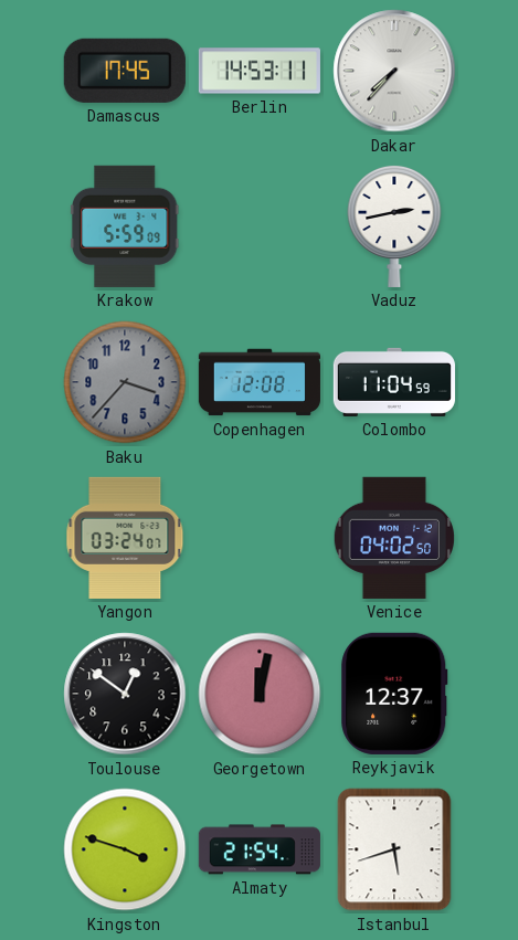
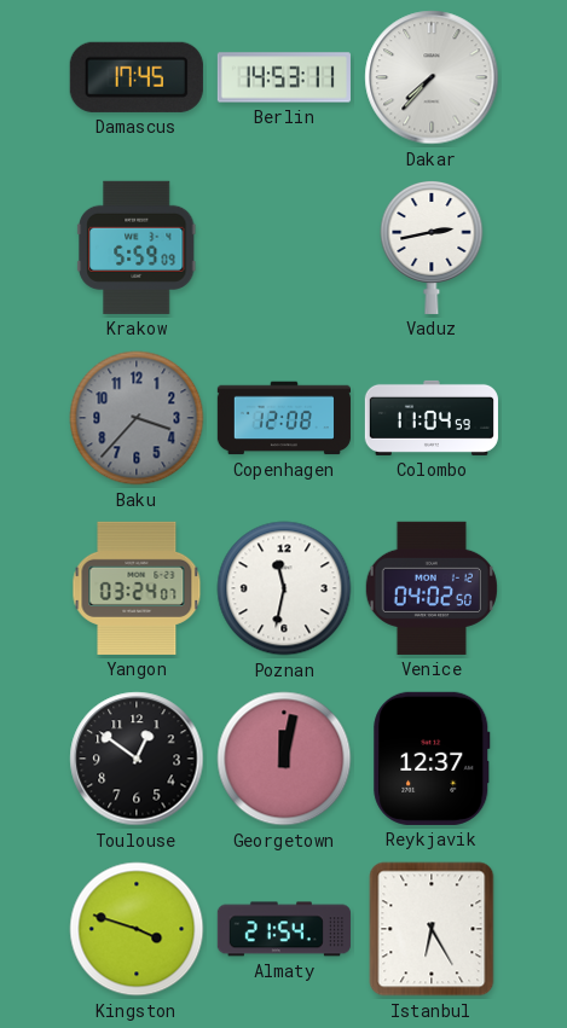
Poznan: none -> 11:32
Istanbul: 5:42 -> 6:25
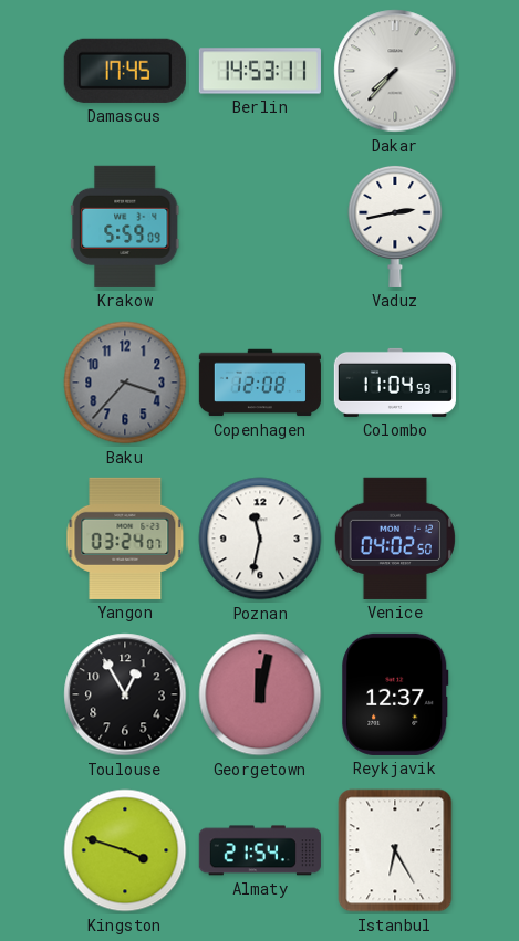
Toulouse: 12:51 -> 12:55
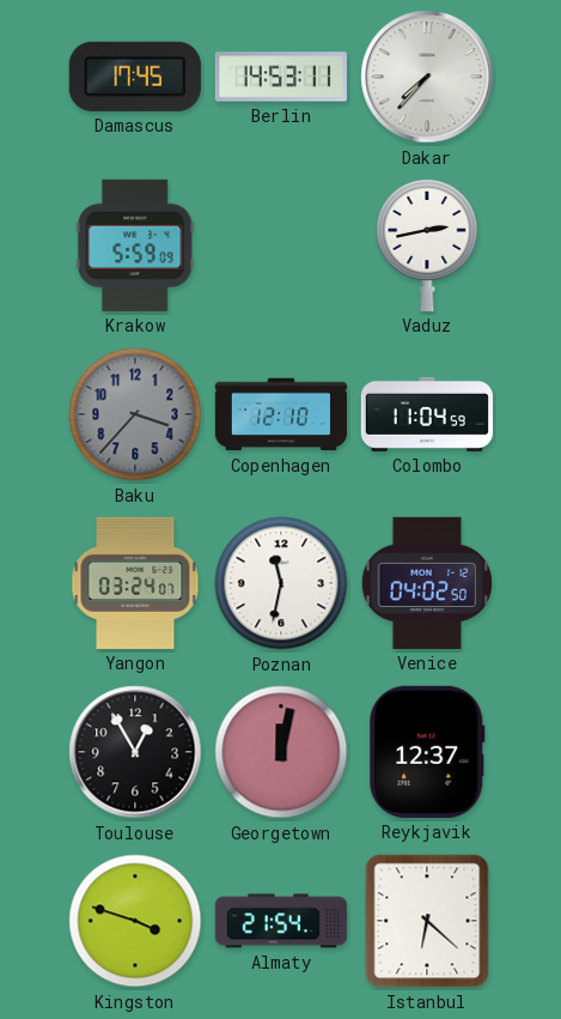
Copenhagen: 12:08 -> 12:10
Istanbul: 6:25 -> 6:22
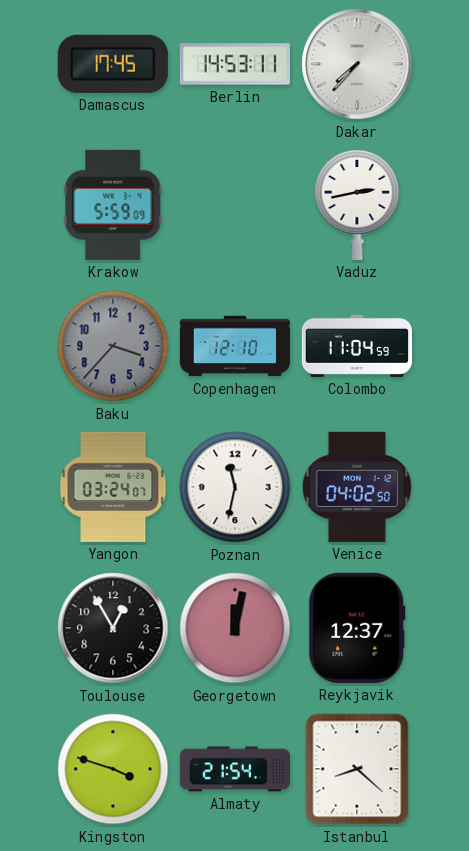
Istanbul: 6:22 -> 8:22
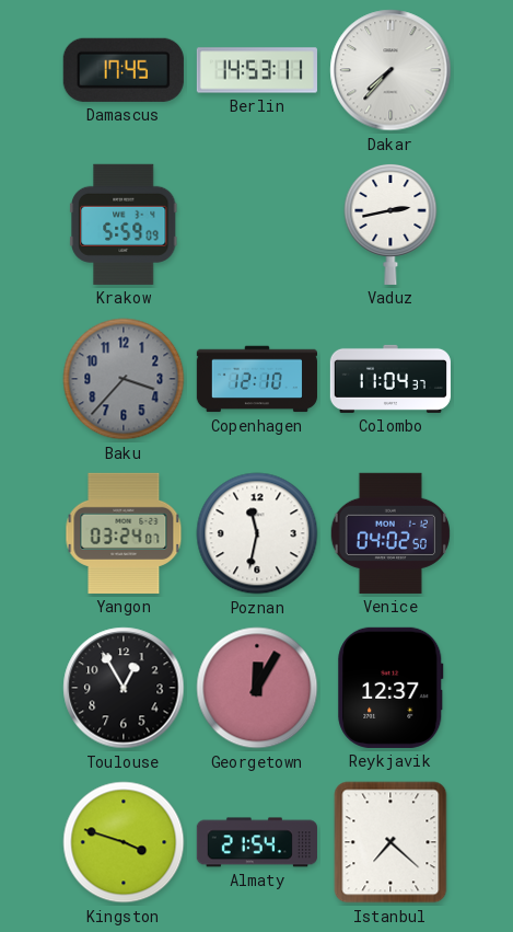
Colombo: 11:04:59 -> 11:04:37
Georgetown: 12:02 -> 12:05
Istanbul: 8:22 -> 7:22
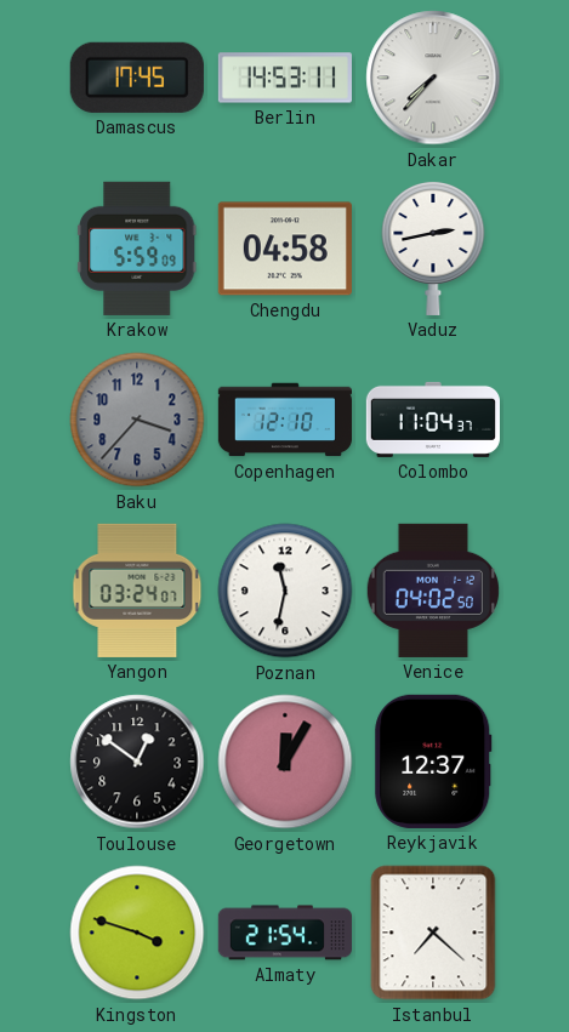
Chengdu: none -> 04:58
Toulouse: 12:55 -> 12:51
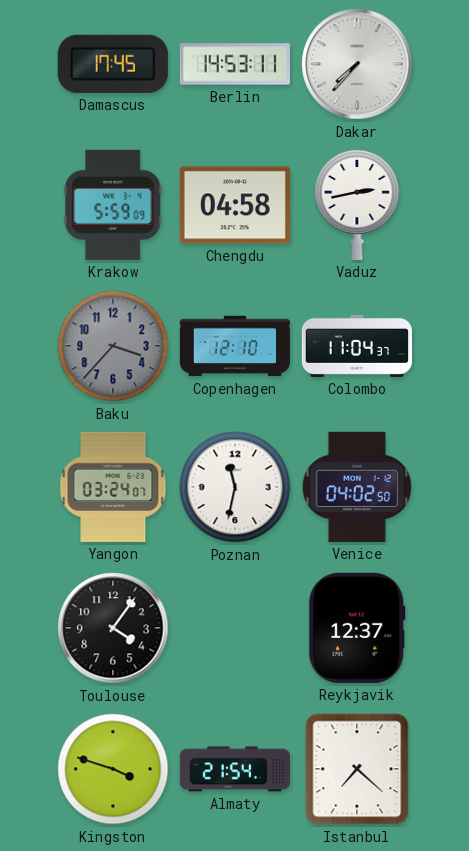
Toulouse: 12:51 -> 4:06
Georgetown: 12:05 -> none
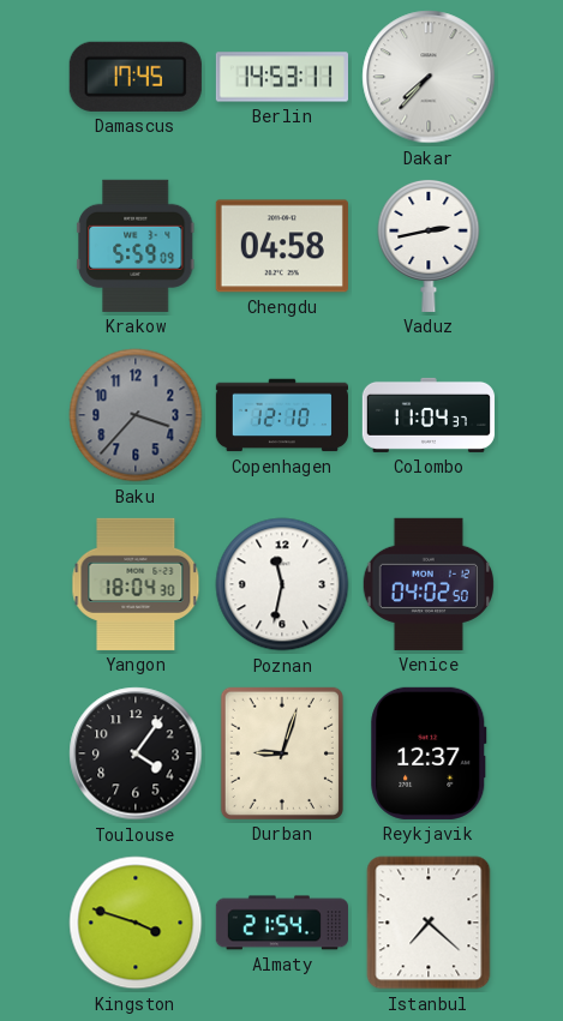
Yangon: 03:24 -> 18:04
Durban: none -> 9:03
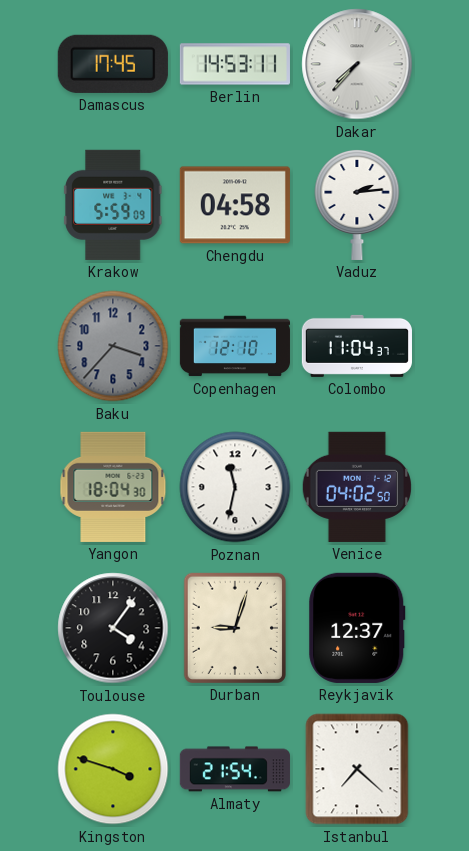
Vaduz: 2:43 -> 2:14
